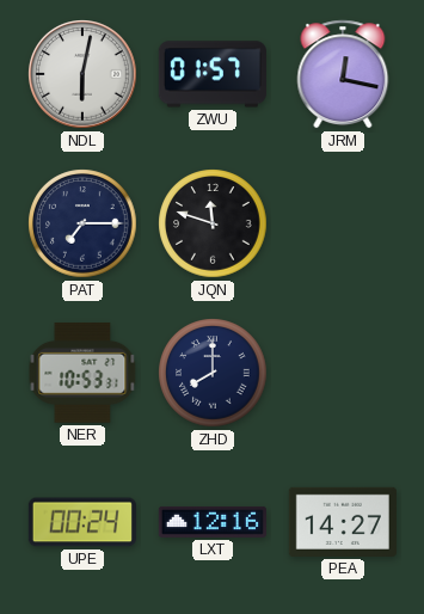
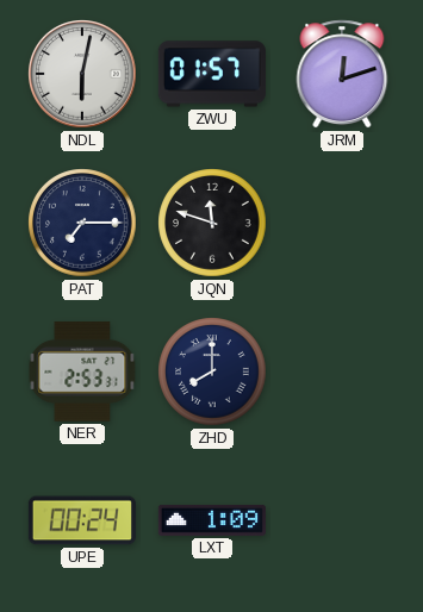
JRM: 12:17 -> 12:12
NER: 10:53 -> 2:53
LXT: 12:16 -> 1:09
PEA: 14:27 -> none
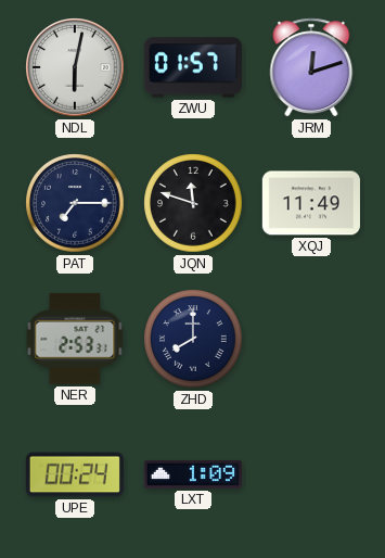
XQJ: none -> 11:49
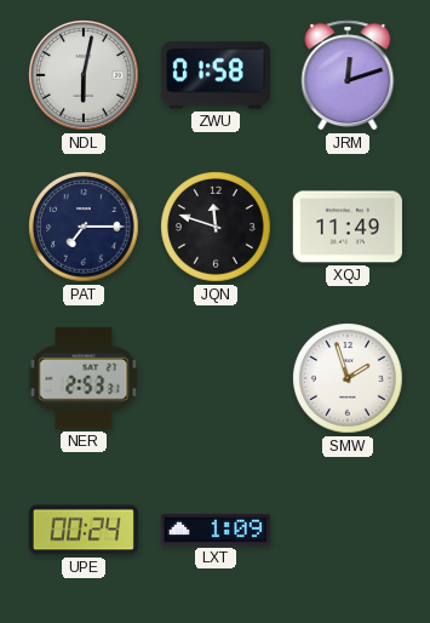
ZWU: 01:57 -> 01:58
ZHD: 8:00 -> none
SMW: none -> 1:57
